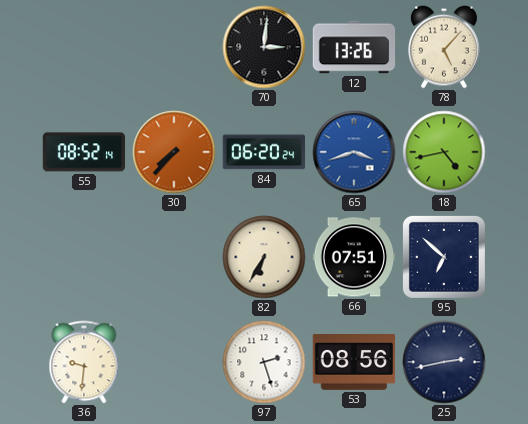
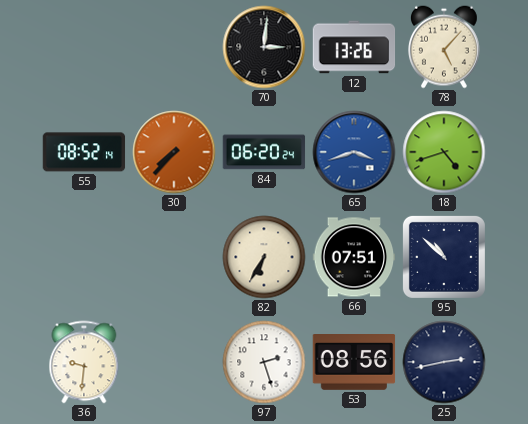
18: 4:43 -> 4:42
95: 6:52 -> 10:52
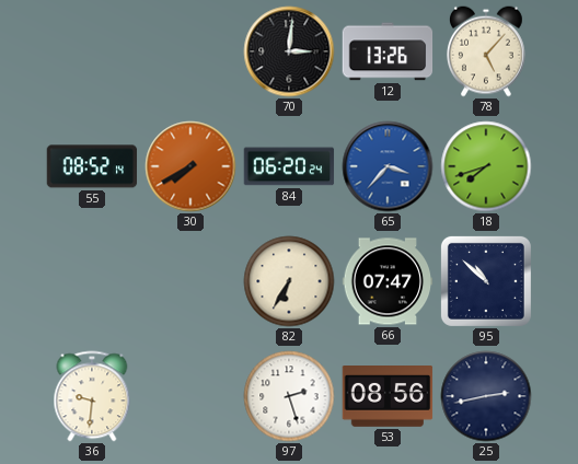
30: 7:37 -> 7:40
65: 3:42 -> 3:37
18: 4:42 -> 7:42
66: 07:51 -> 07:47
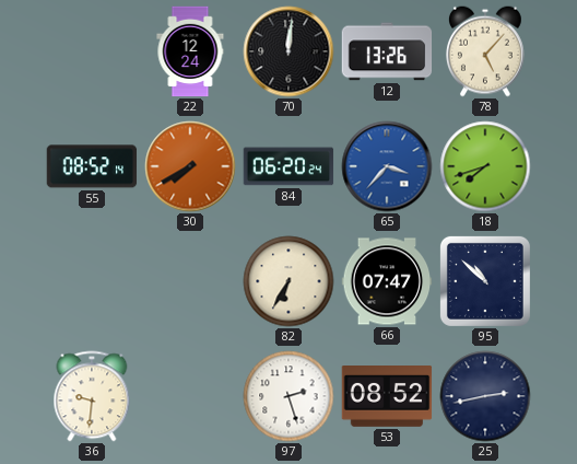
22: none -> 12:24
70: 3:01 -> 12:01
53: 08:56 -> 08:52
